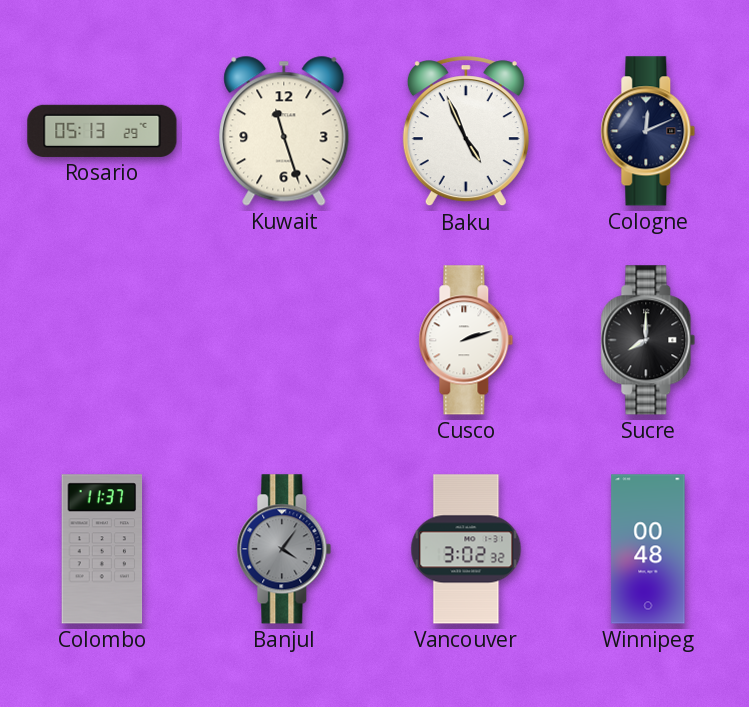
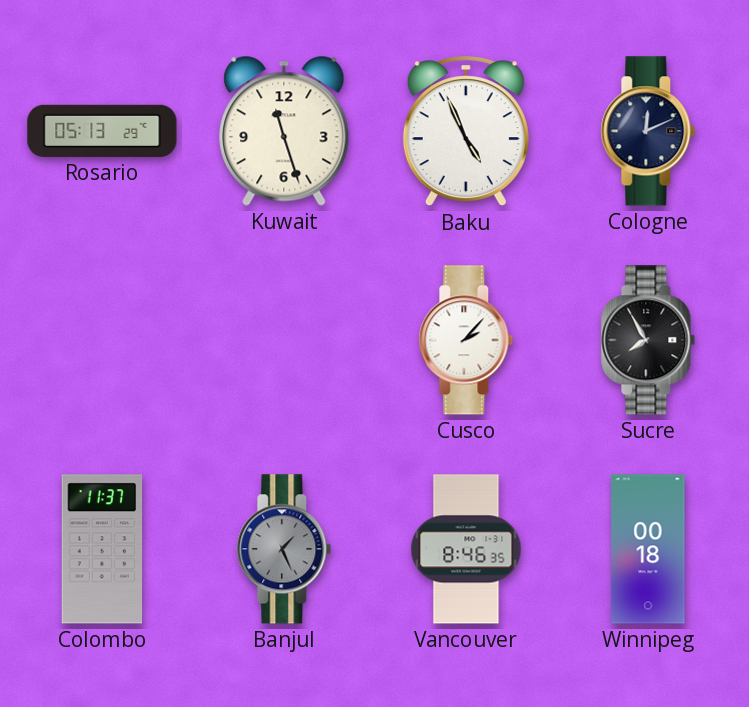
Cusco: 2:12 -> 2:07
Sucre: 8:00 -> 7:55
Banjul: 4:06 -> 1:26
Vancouver: 3:02 -> 8:46
Winnipeg: 00:48 -> 00:18
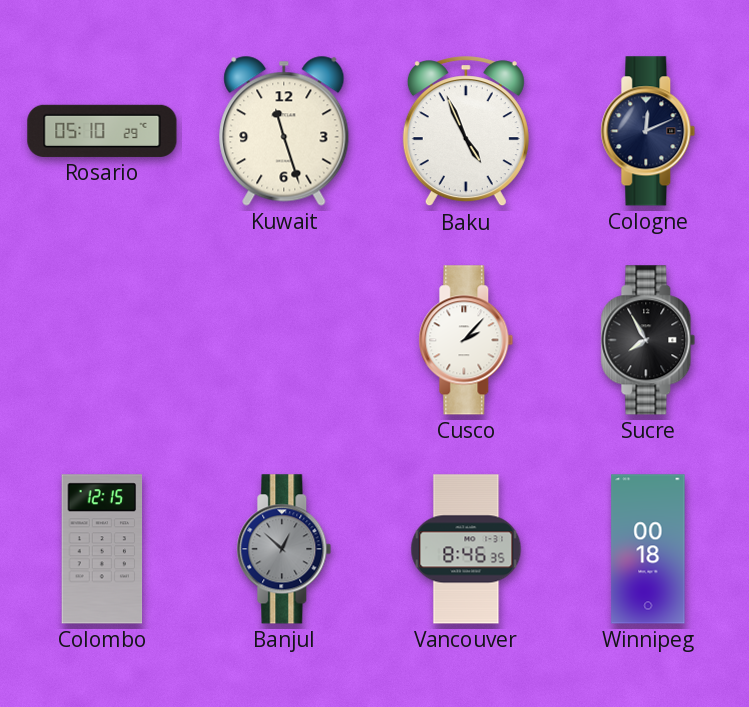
Rosario: 05:13 -> 05:10
Colombo: 11:37 -> 12:15
Banjul: 1:26 -> 12:52
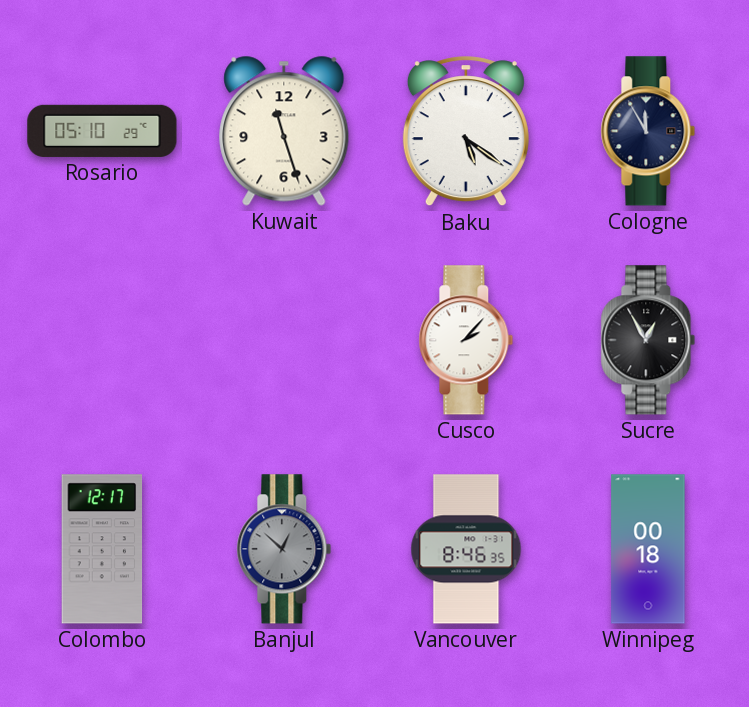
Baku: 4:56 -> 5:21
Cologne: 12:11 -> 11:55
Sucre: 7:55 -> 12:55
Colombo: 12:15 -> 12:17
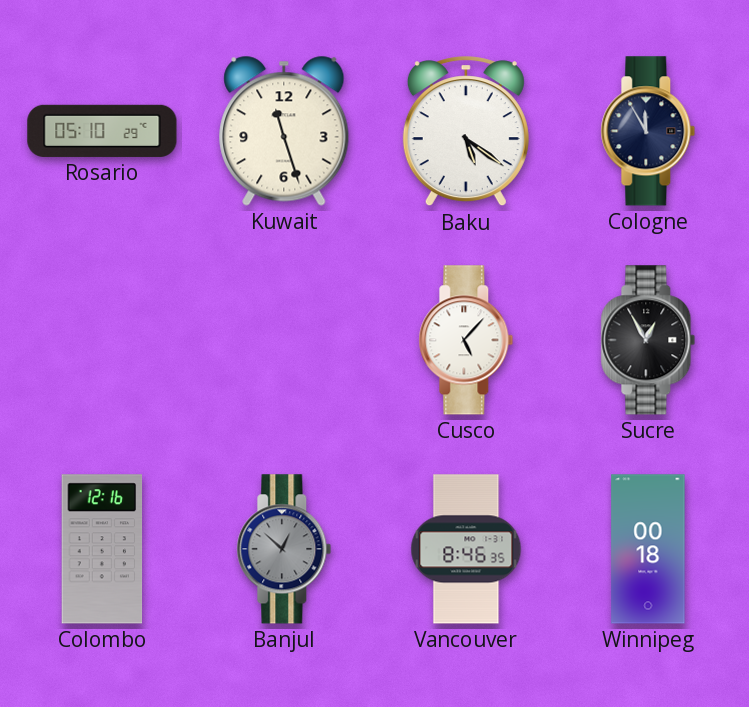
Cusco: 2:07 -> 5:07
Colombo: 12:17 -> 12:16
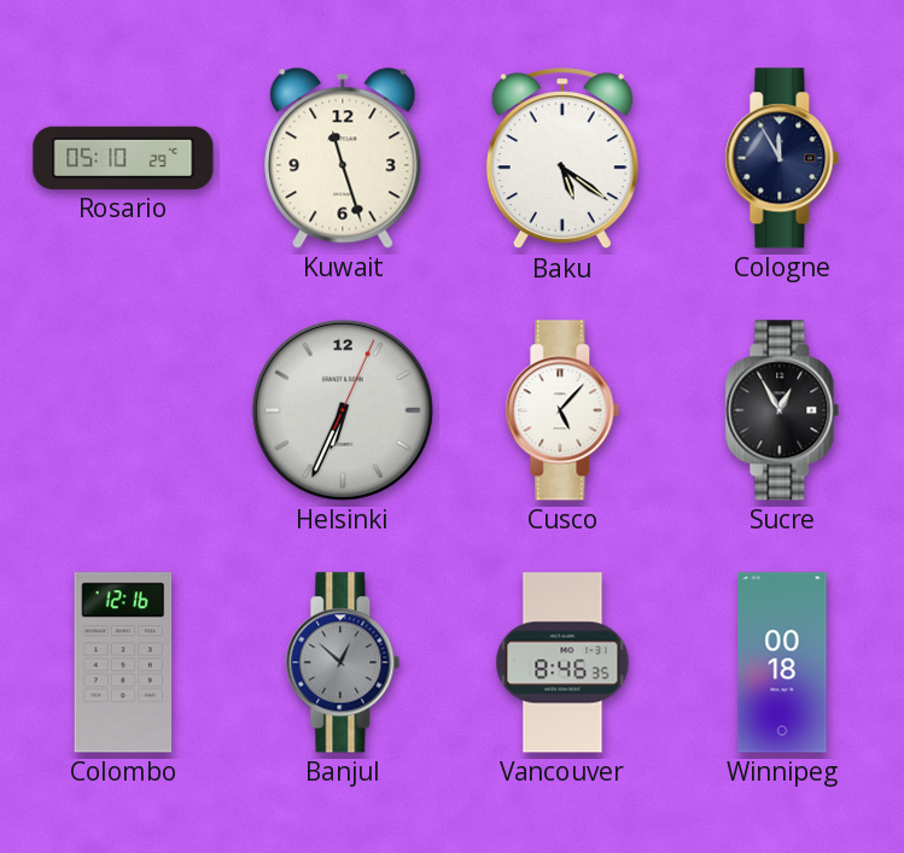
Helsinki: none -> 6:34
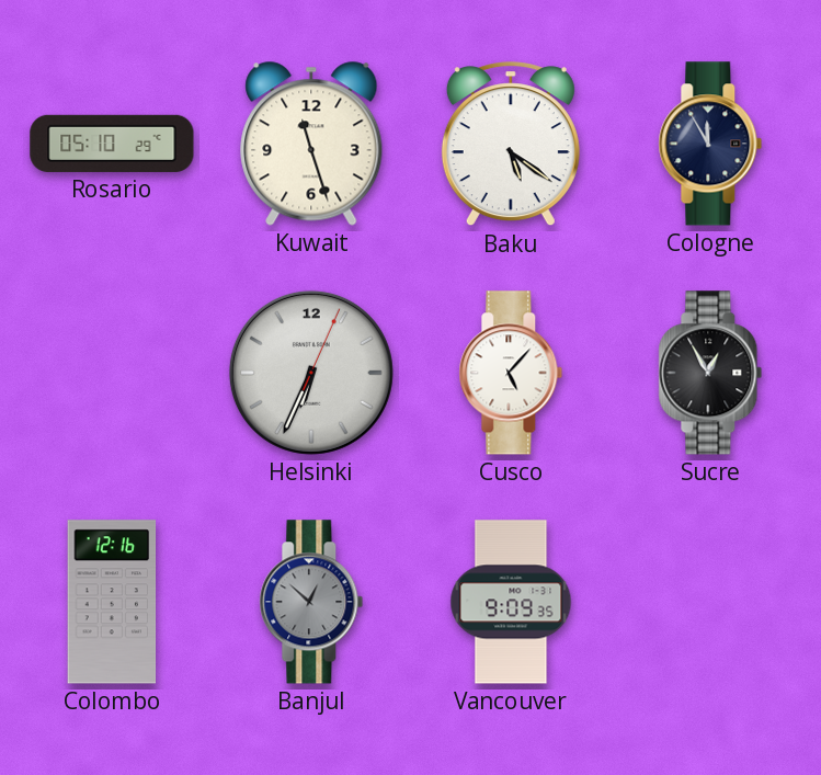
Vancouver: 8:46 -> 9:09
Winnipeg: 00:18 -> none
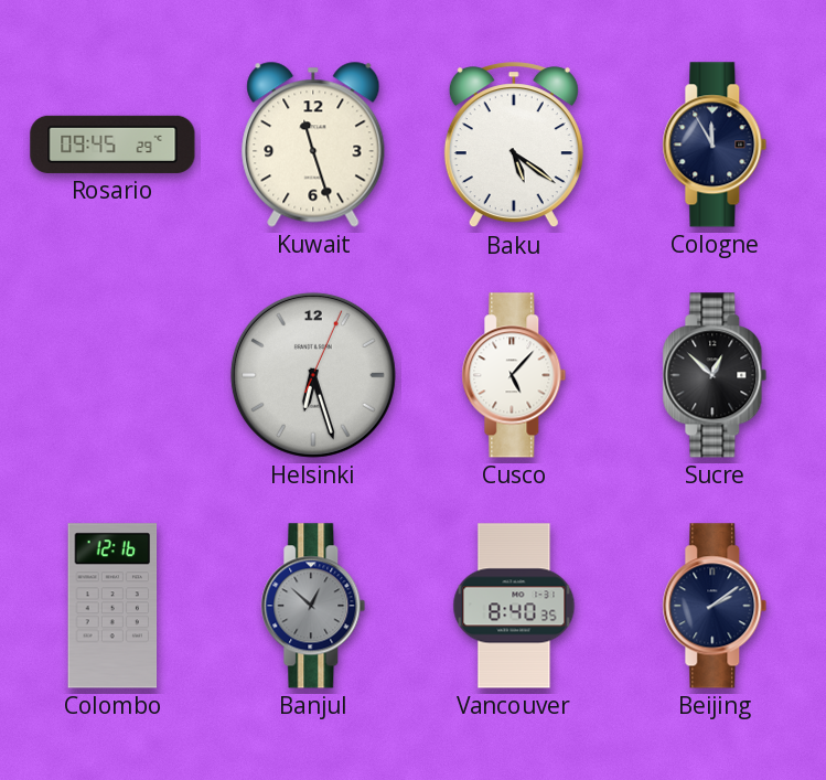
Rosario: 05:10 -> 09:45
Helsinki: 6:34 -> 6:27
Sucre: 12:55 -> 12:52
Vancouver: 9:09 -> 8:40
Beijing: none -> 2:09
